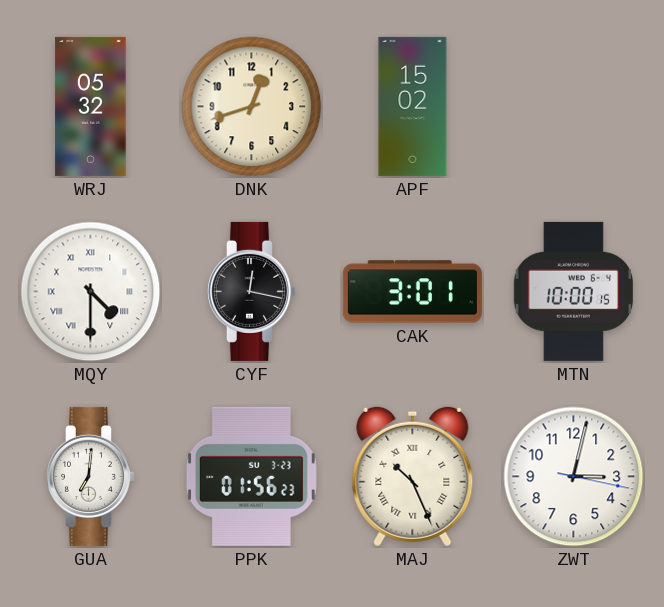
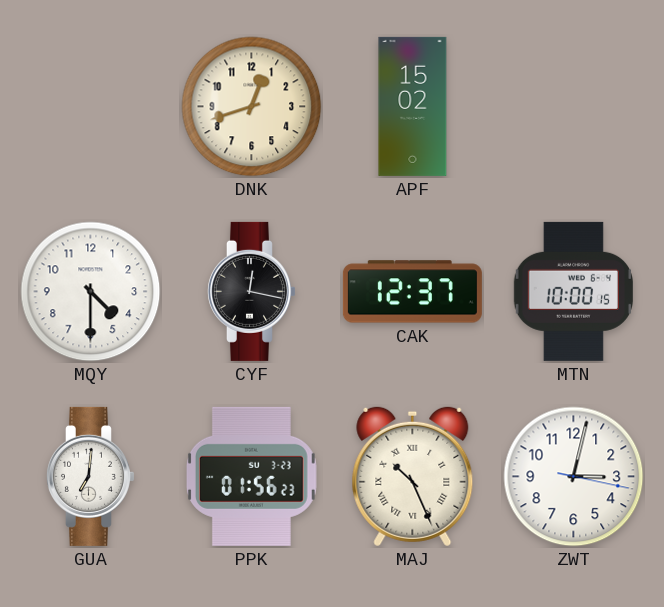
WRJ: 05:32 -> none
MQY numerals: Roman -> Arabic
CAK: 3:01 -> 12:37
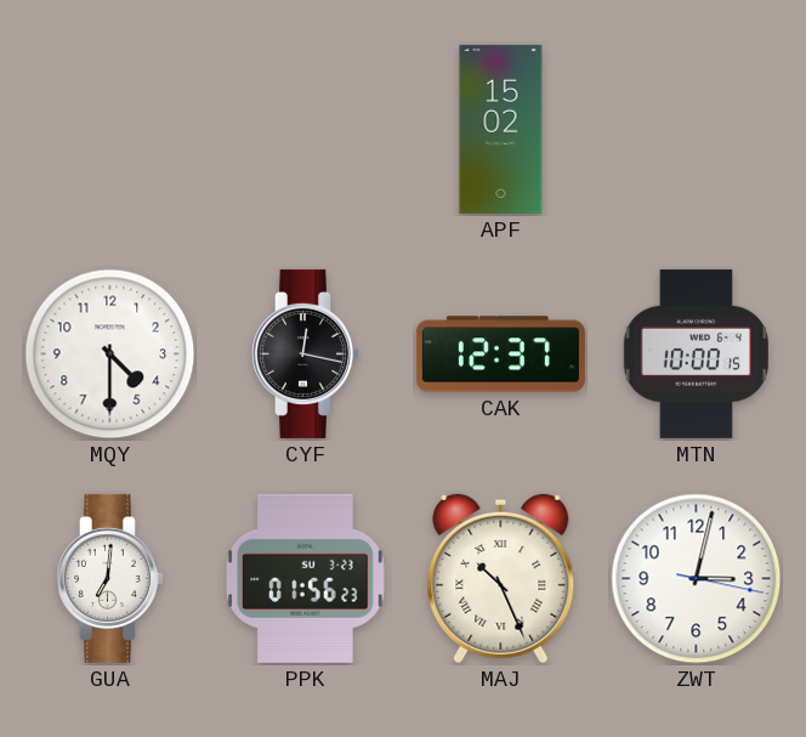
DNK: 12:42 -> none
